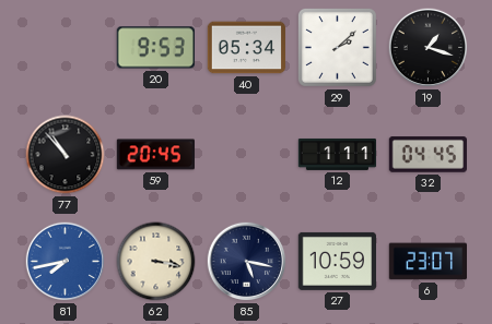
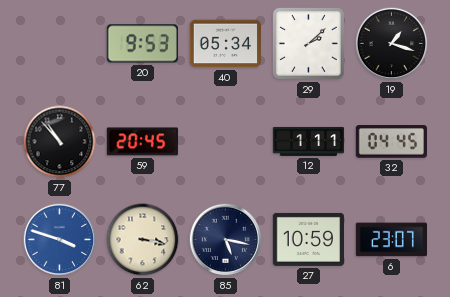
81: 7:43 -> 3:48
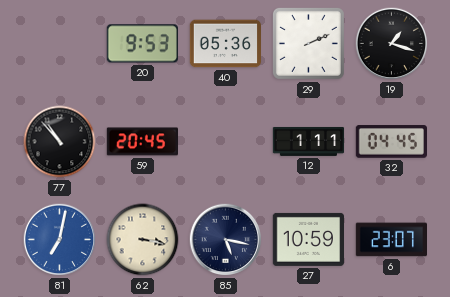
40: 05:34 -> 05:36
29: 2:08 -> 2:11
81: 3:48 -> 7:02
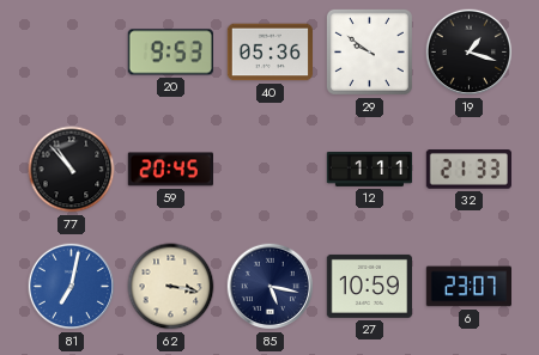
29: 2:11 -> 9:51
32: 04:45 -> 21:33
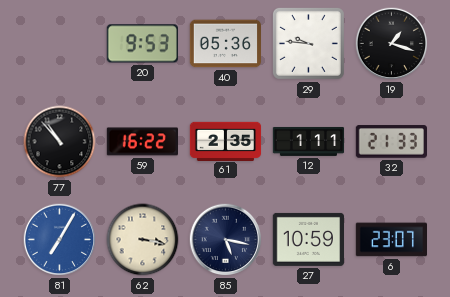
29: 9:51 -> 9:46
59: 20:45 -> 16:22
61: none -> 2:35
81: 7:02 -> 7:05
